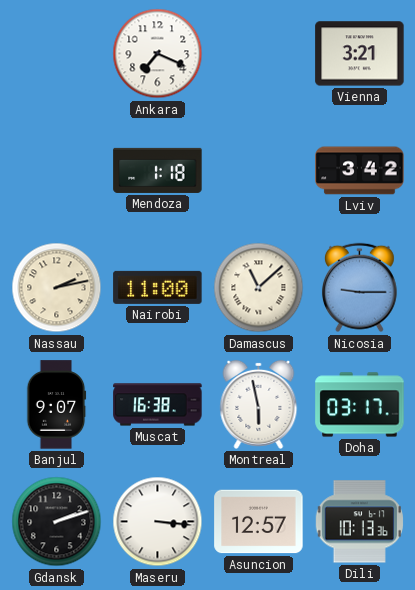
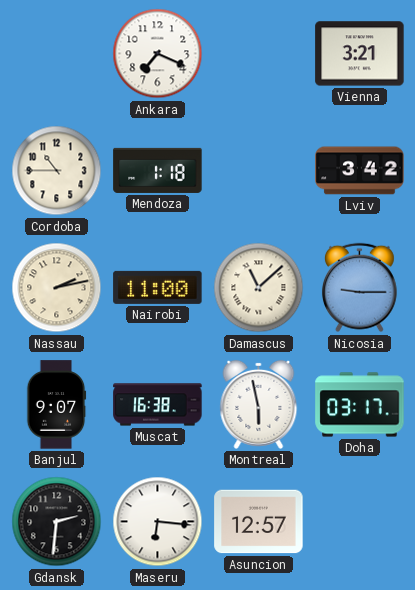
Cordoba: none -> 10:45
Gdansk: 2:12 -> 2:31
Maseru: 3:16 -> 6:16
Dili: 10:13 -> none
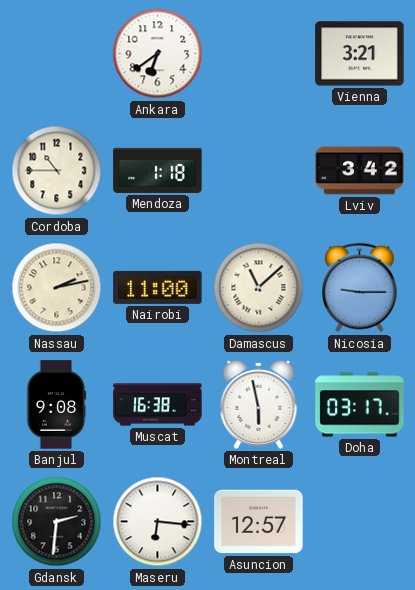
Ankara: 7:19 -> 6:39
Banjul: 9:07 -> 9:08
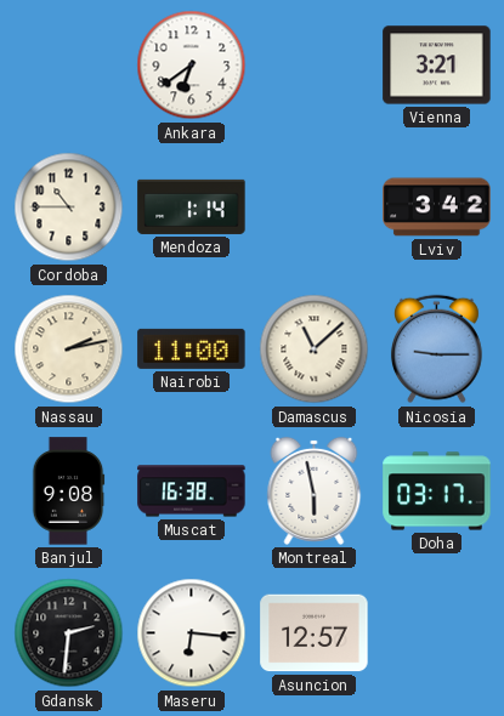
Mendoza: 1:18 -> 1:14
